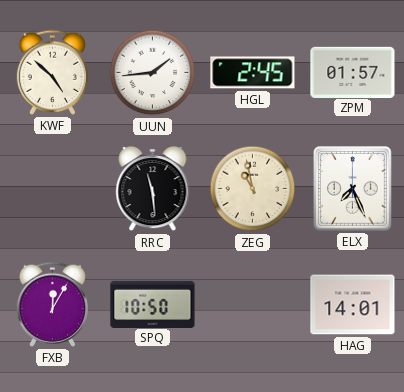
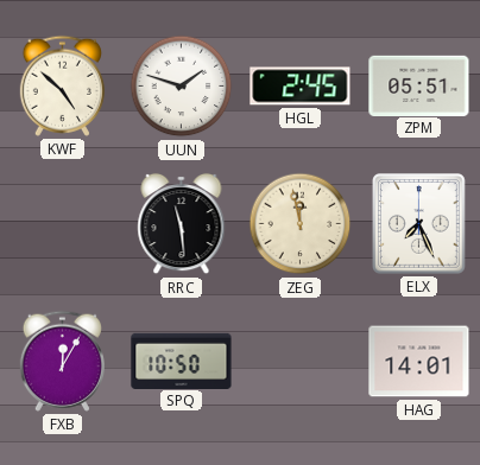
UUN: 1:44 -> 1:48
ZPM: 01:57 -> 05:51
ZEG: 10:58 -> 11:58
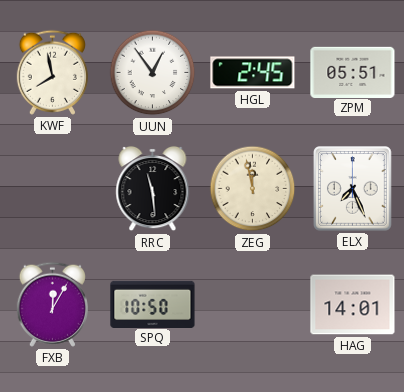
KWF: 4:52 -> 7:58
UUN: 1:48 -> 12:54
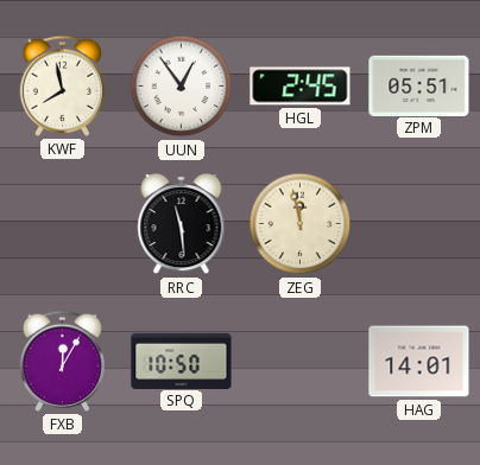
ELX: 7:26 -> none
